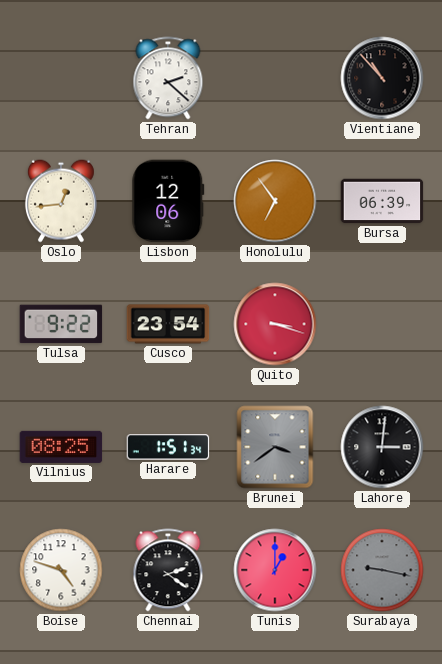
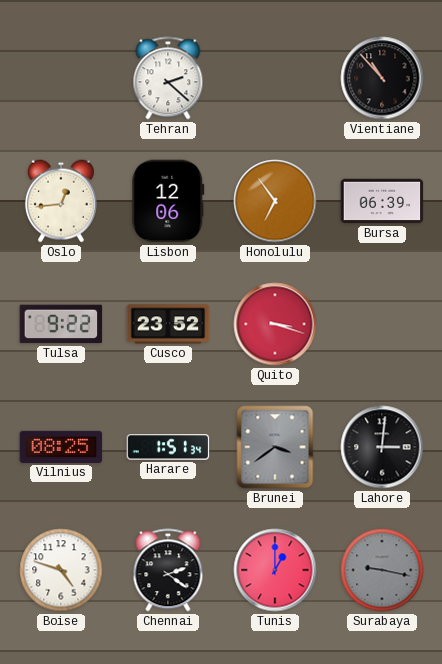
Cusco: 23:54 -> 23:52
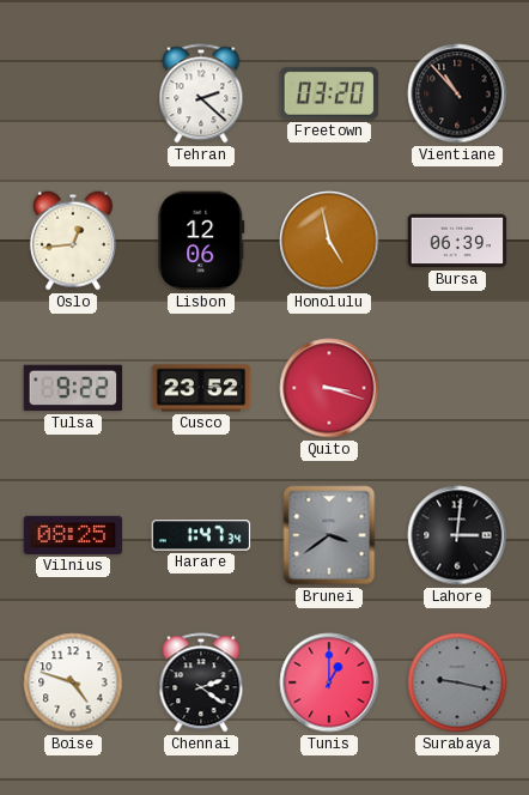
Freetown: none -> 03:20
Honolulu: 6:54 -> 4:58
Harare: 1:51 -> 1:47
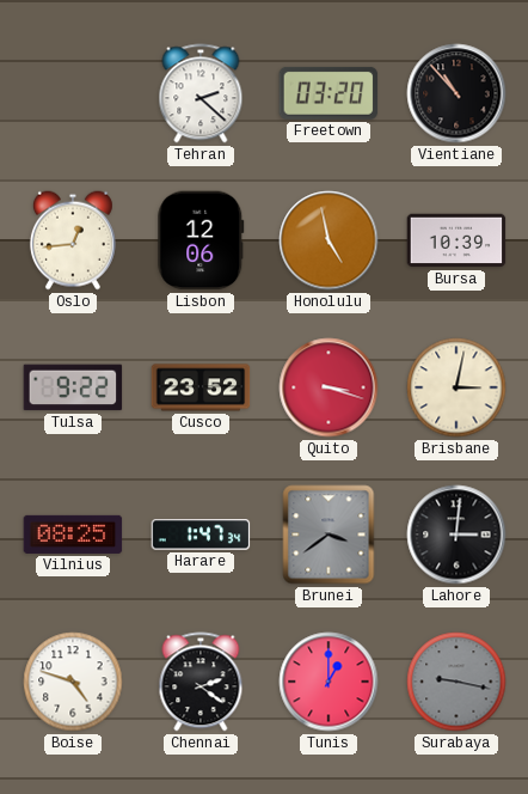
Bursa: 06:39 -> 10:39
Brisbane: none -> 3:02
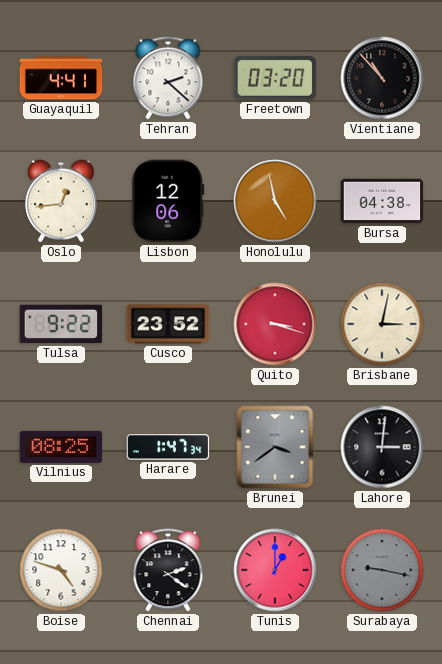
Guayaquil: none -> 4:41
Bursa: 10:39 -> 04:38
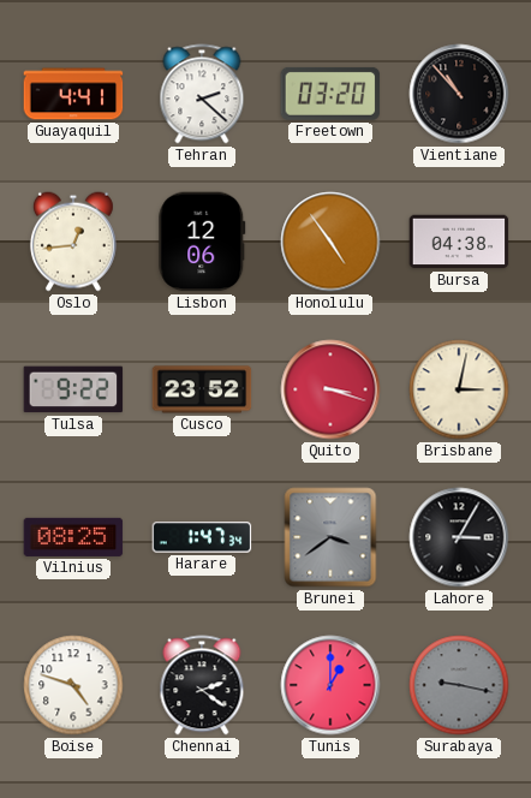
Honolulu: 4:58 -> 4:54
Lahore: 3:01 -> 3:05
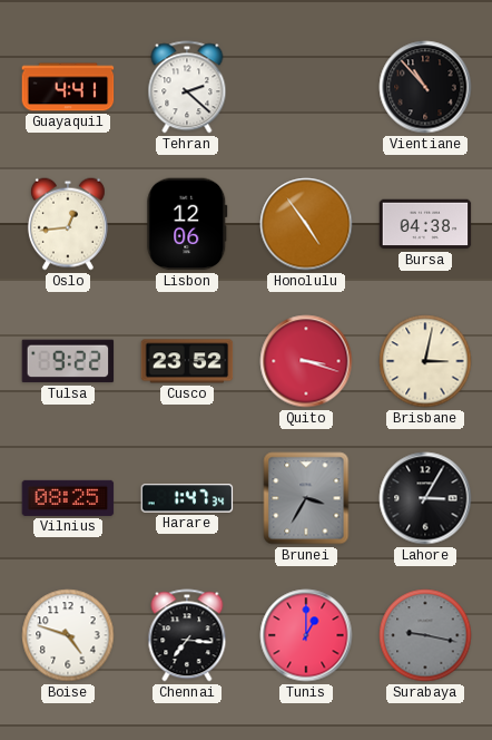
Freetown: 03:20 -> none
Brunei: 3:39 -> 3:35
Chennai: 2:21 -> 7:16
